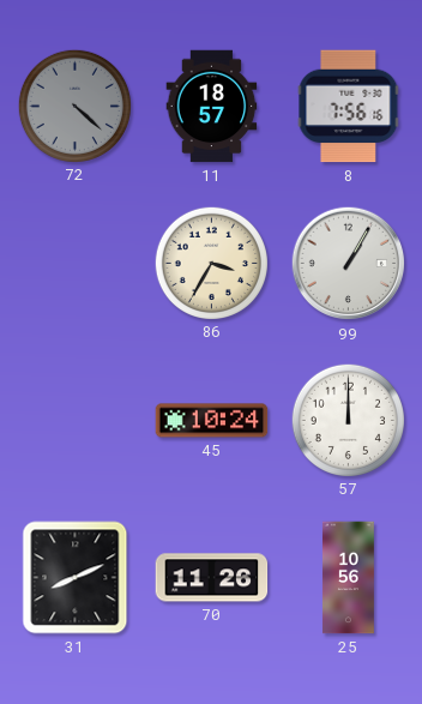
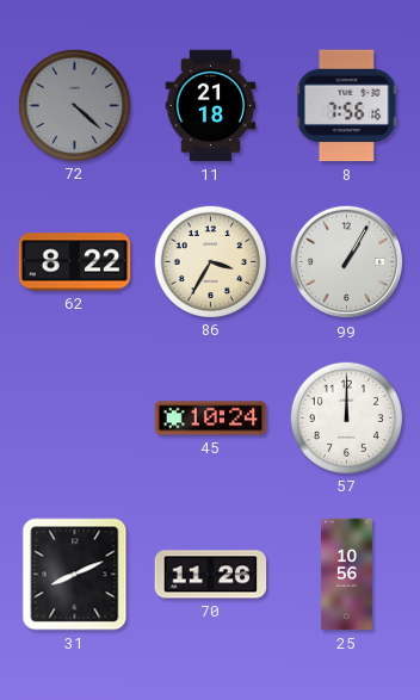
11: 18:57 -> 21:18
62: none -> 8:22
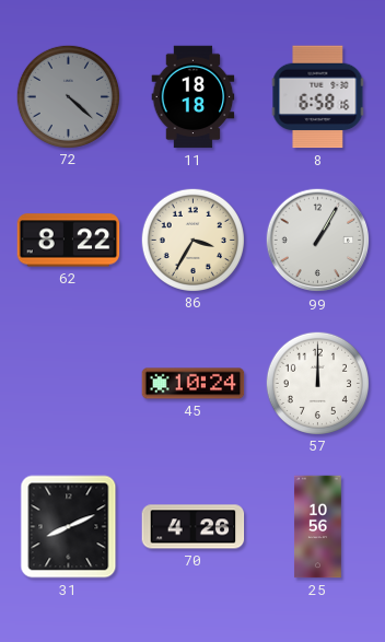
11: 21:18 -> 18:18
8: 7:56 -> 6:58
70: 11:26 -> 4:26
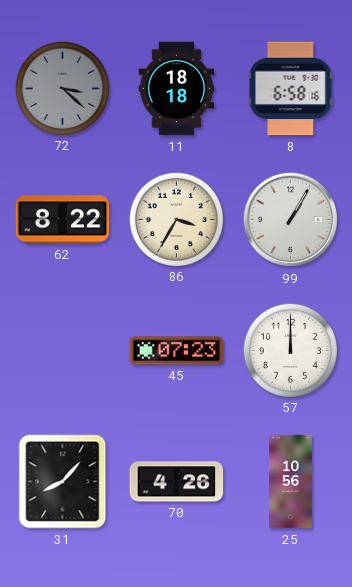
72: 4:22 -> 3:22
45: 10:24 -> 07:23
31: 8:11 -> 8:07
